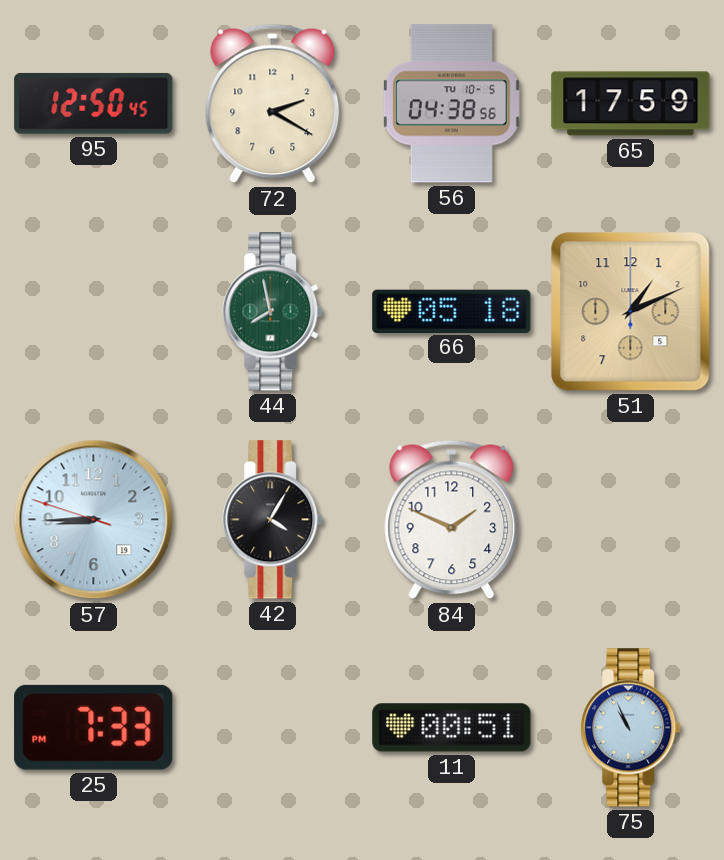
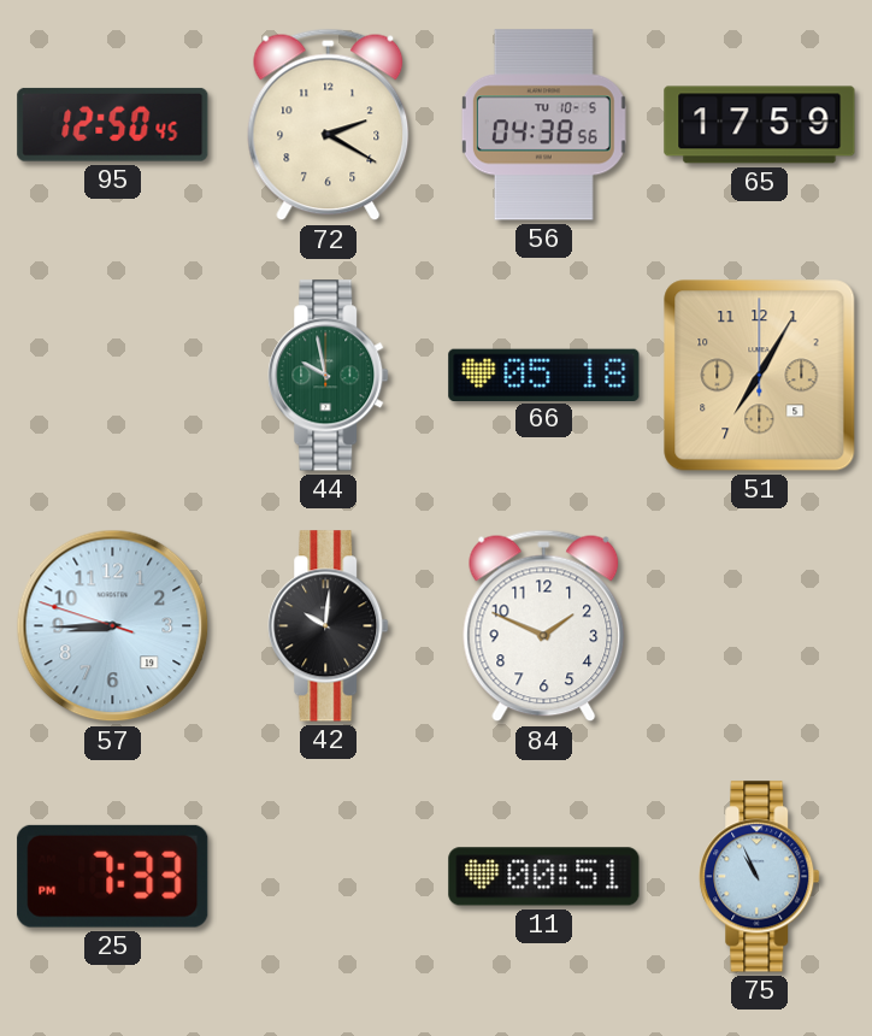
44: 7:58 -> 9:58
51: 1:11 -> 7:05
42: 4:05 -> 10:01
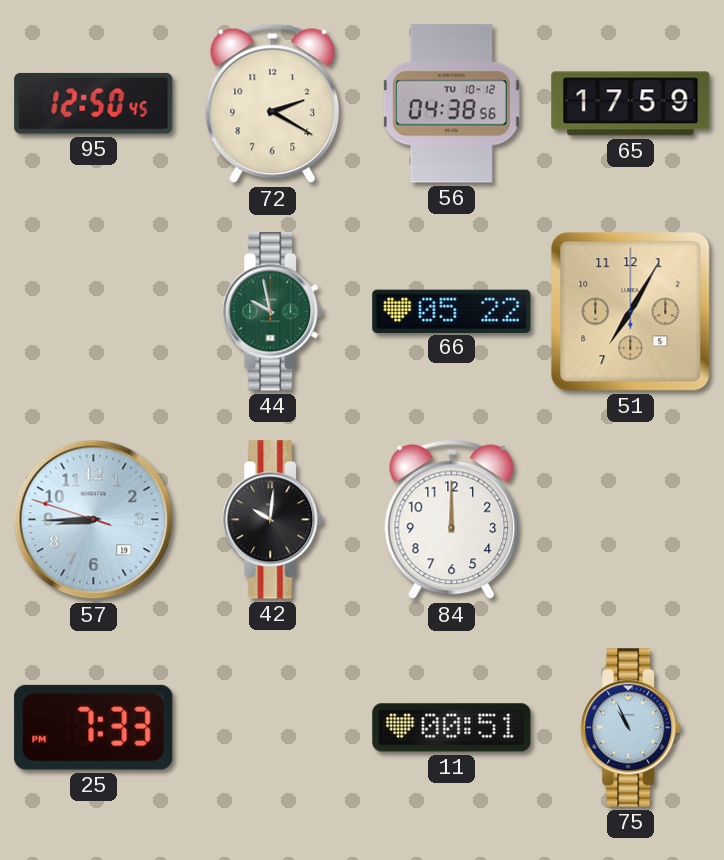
56 date: TU 10-5 -> TU 10-12
66: 05:18 -> 05:22
84: 1:49 -> 12:00
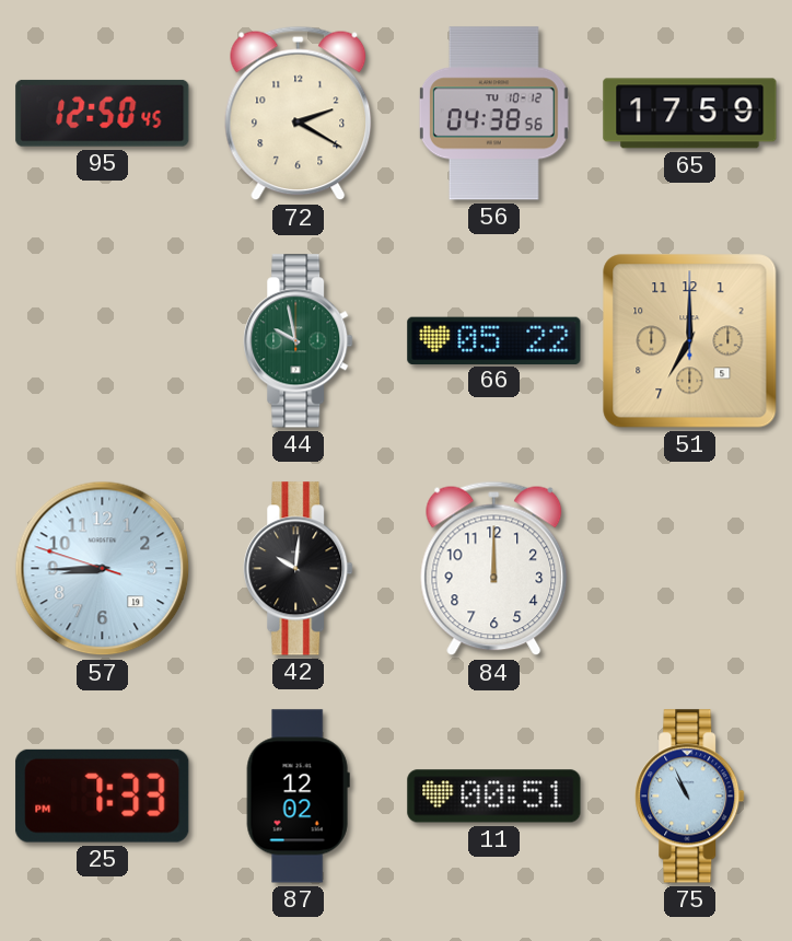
51: 7:05 -> 7:00
87: none -> 12:02
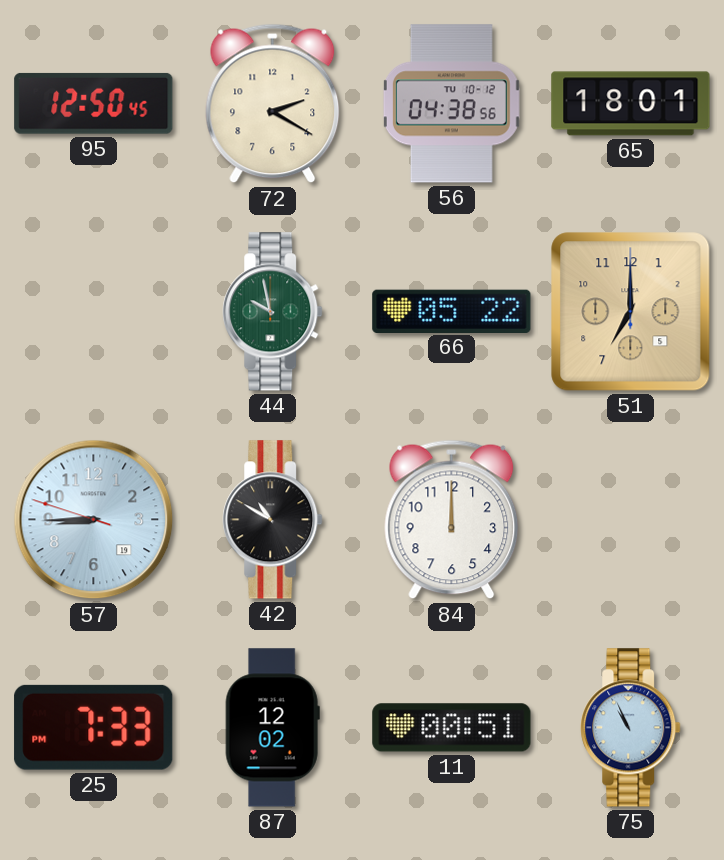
65: 17:59 -> 18:01
42: 10:01 -> 10:50
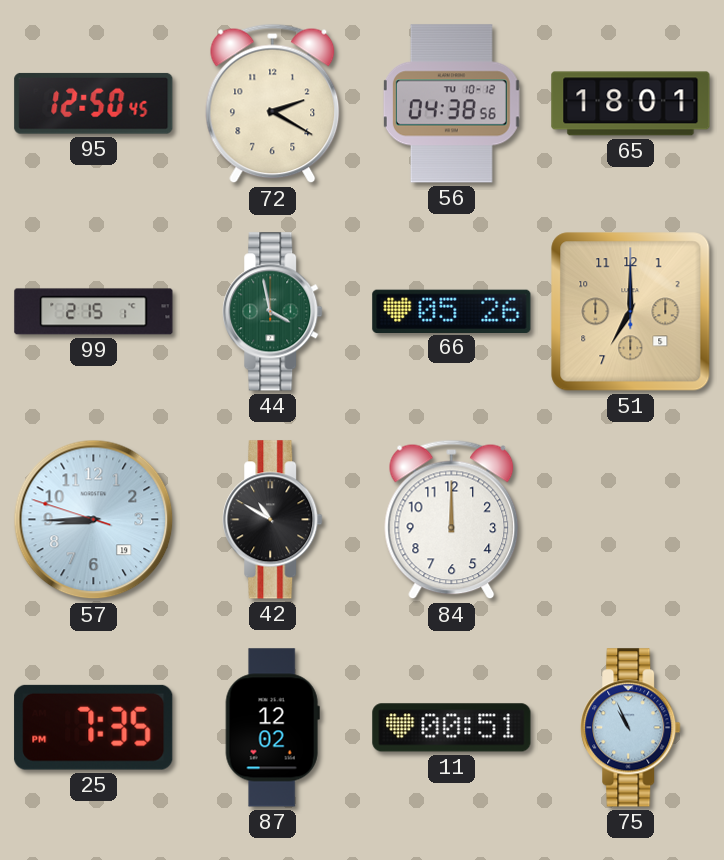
99: none -> 2:15
44: 9:58 -> 3:58
66: 05:22 -> 05:26
25: 7:33 -> 7:35
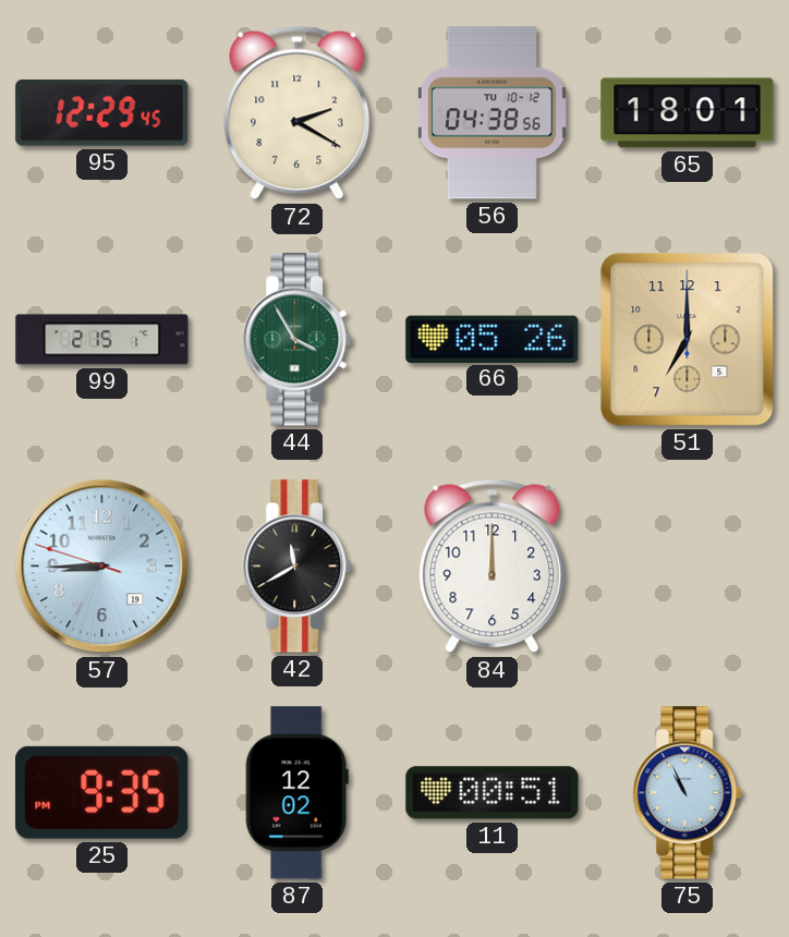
95: 12:50 -> 12:29
44: 3:58 -> 3:55
42: 10:50 -> 11:40
25: 7:35 -> 9:35
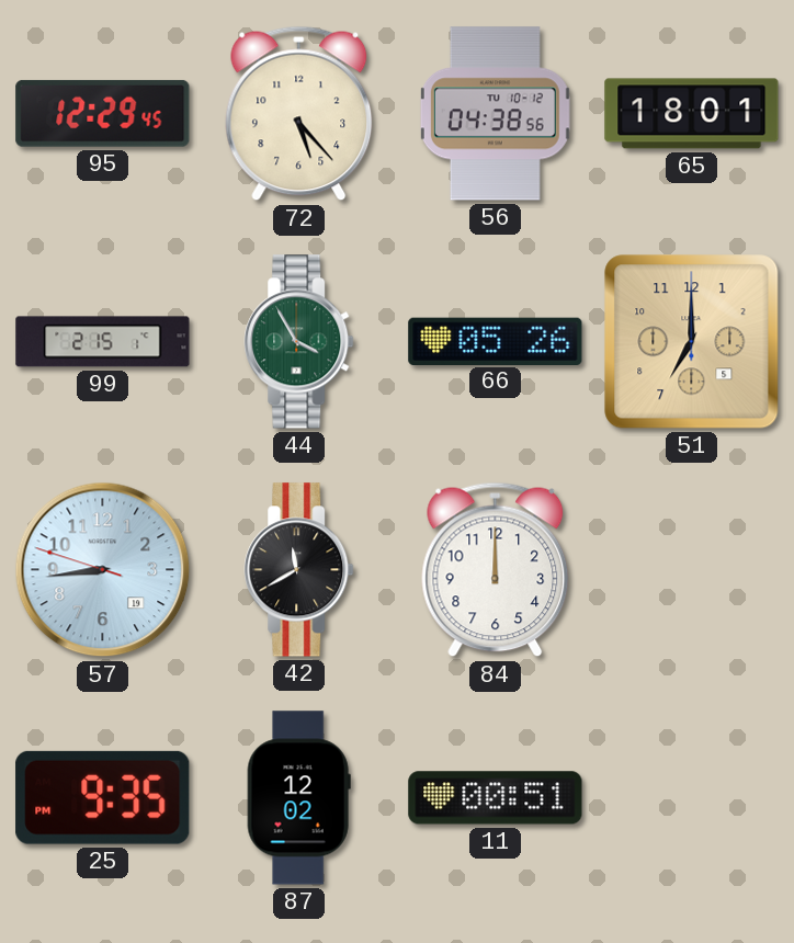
72: 2:20 -> 5:23
57: 8:44 -> 8:43
75: 10:56 -> none
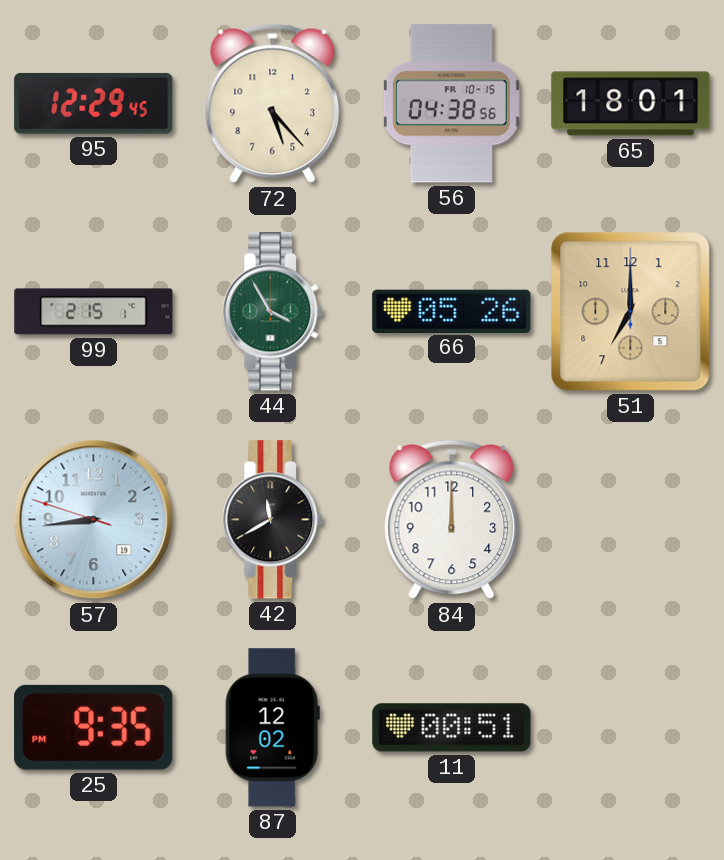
56 date: TU 10-12 -> FR 10-15
